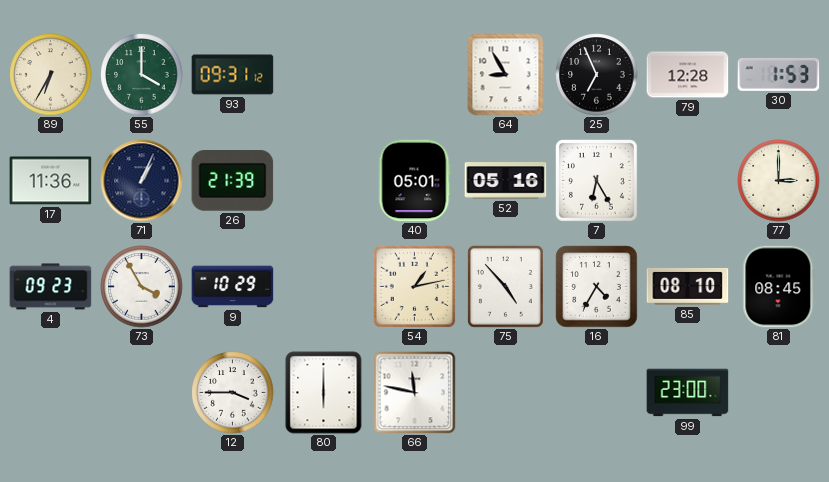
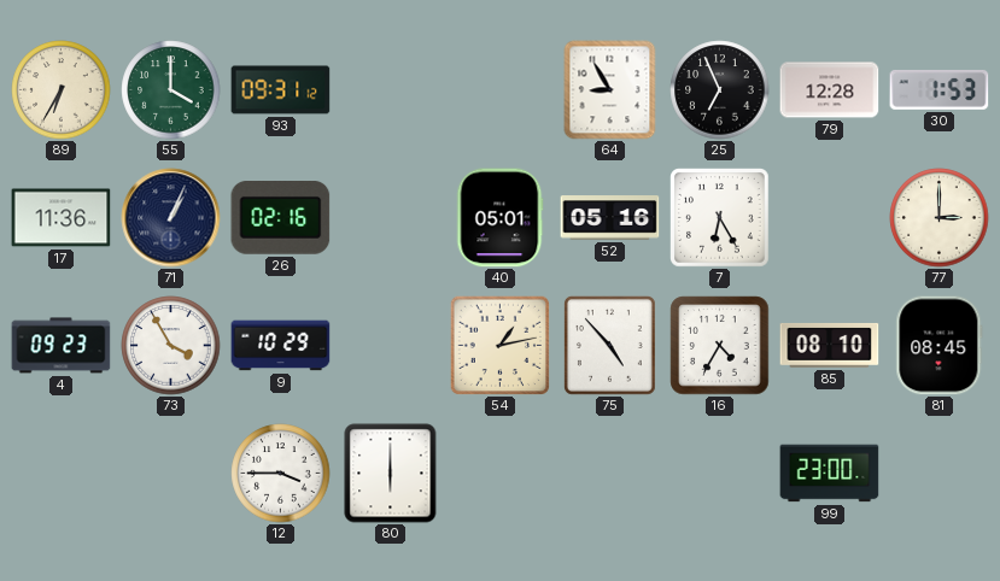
26: 21:39 -> 02:16
66: 11:47 -> none
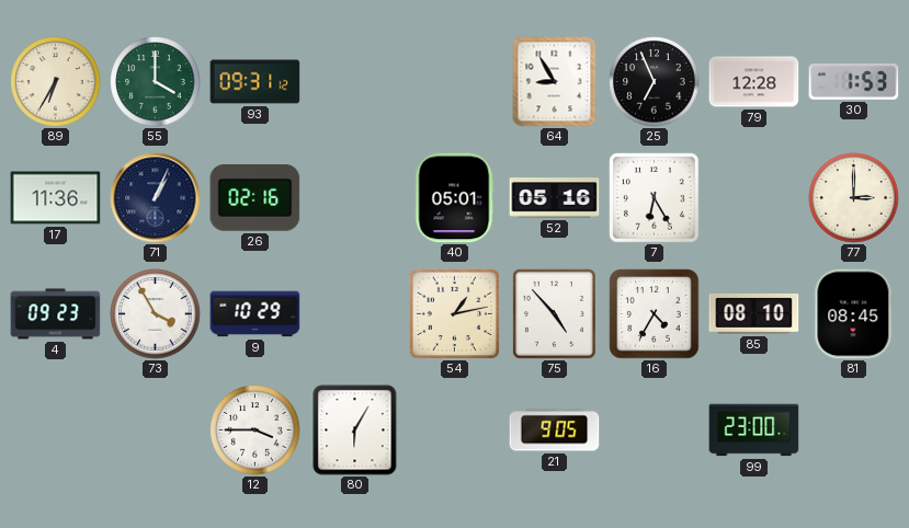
80: 6:00 -> 6:05
21: none -> 9:05
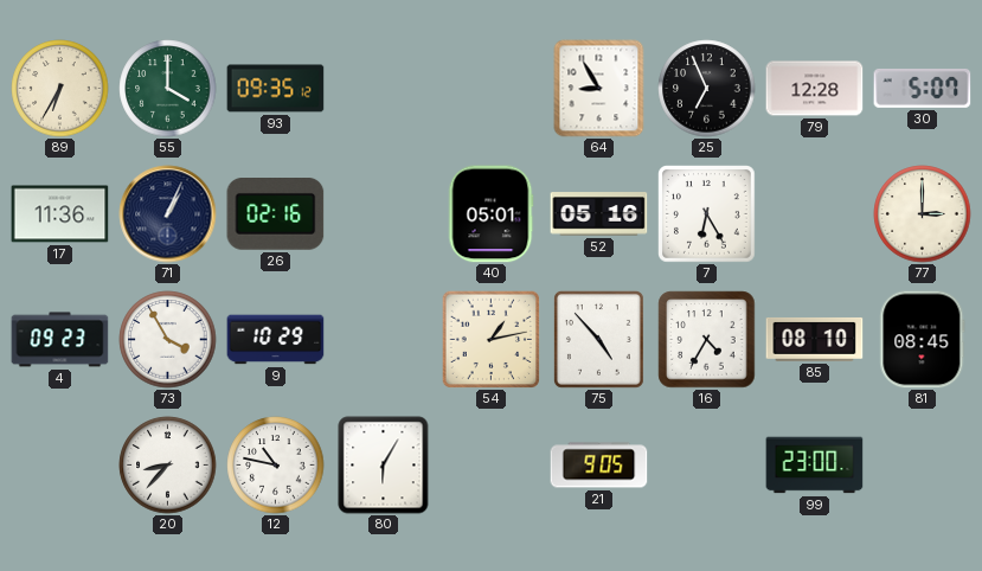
93: 09:31 -> 09:35
30: 1:53 -> 5:07
20: none -> 8:37
12: 3:45 -> 10:47
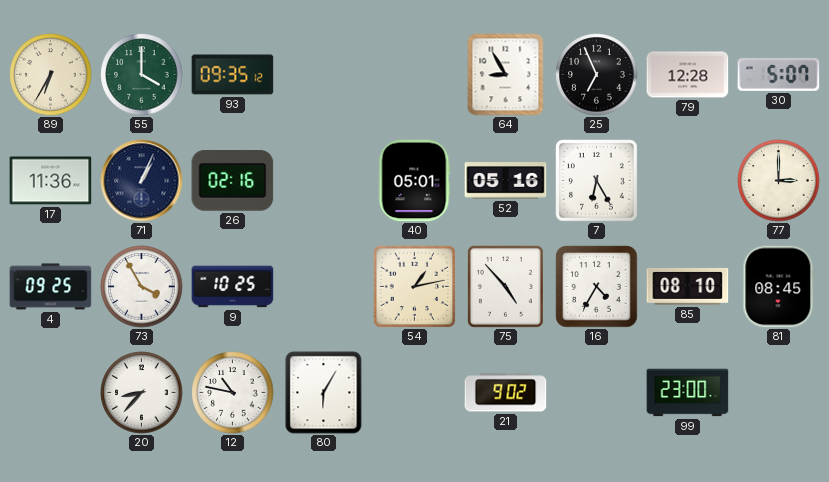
4: 09:23 -> 09:25
9: 10:29 -> 10:25
21: 9:05 -> 9:02
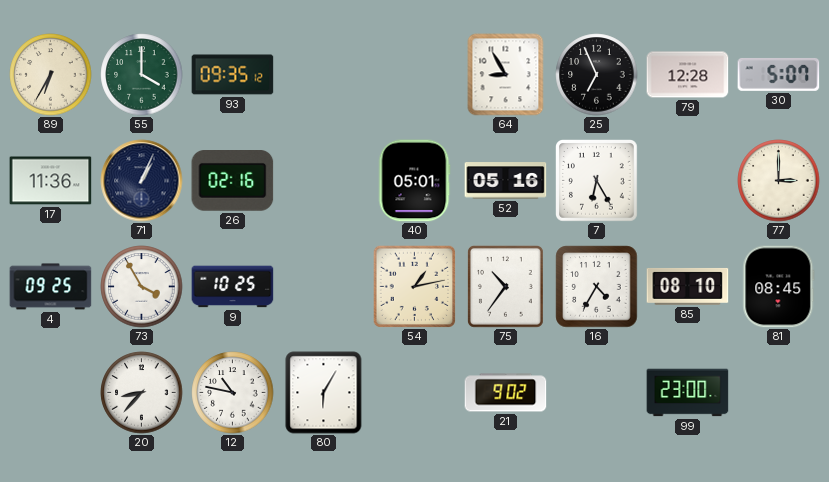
75: 4:53 -> 10:36
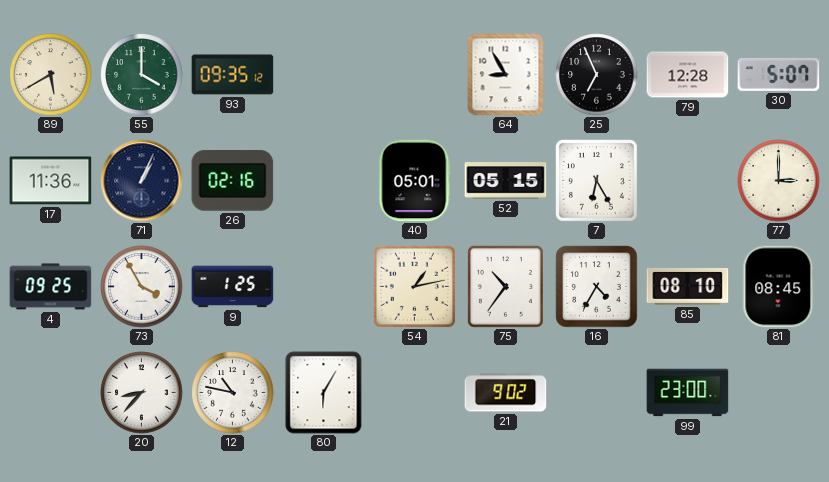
89: 6:35 -> 5:40
52: 05:16 -> 05:15
9: 10:25 -> 1:25
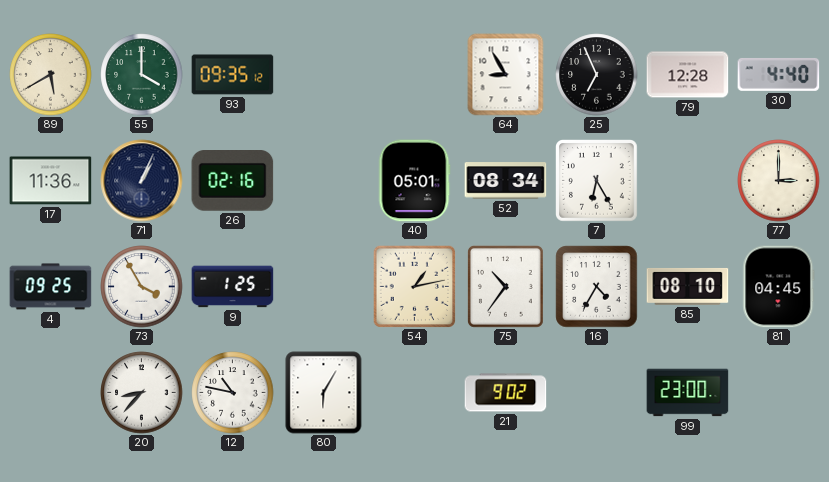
30: 5:07 -> 4:40
52: 05:15 -> 08:34
81: 08:45 -> 04:45
